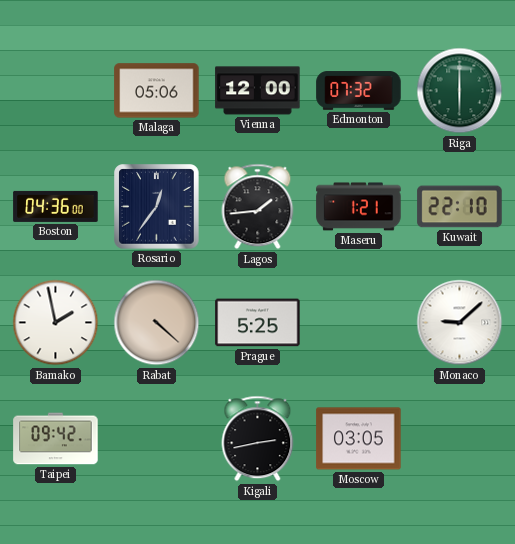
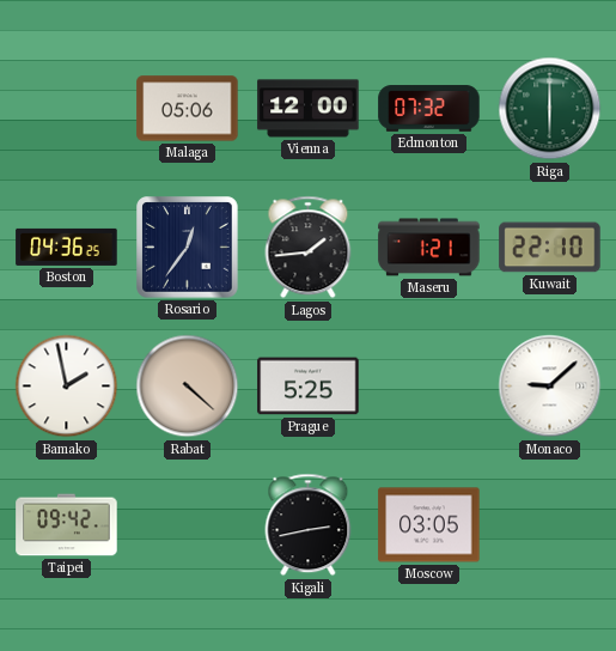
Boston: 04:36:00 -> 04:36:25
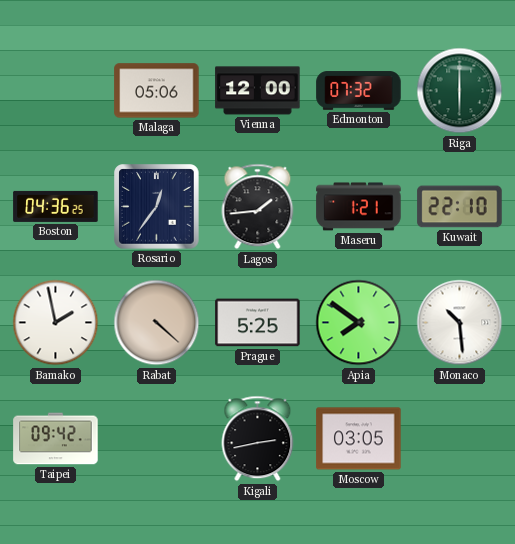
Apia: none -> 7:51
Monaco: 9:08 -> 10:29
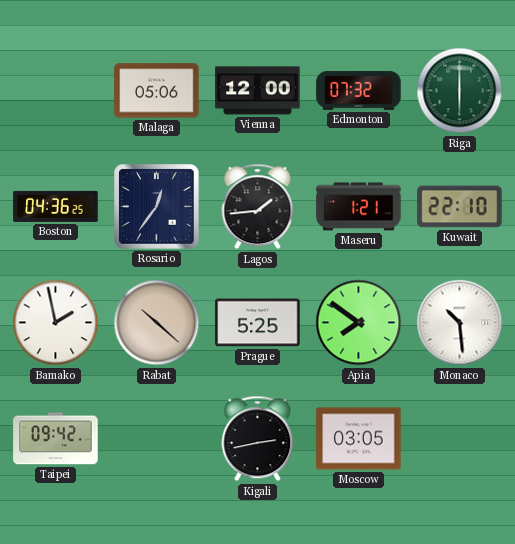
Rabat: 4:22 -> 10:22
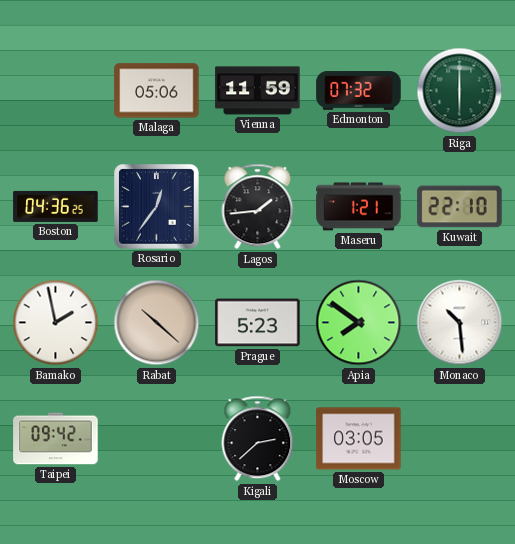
Vienna: 12:00 -> 11:59
Prague: 5:25 -> 5:23
Kigali: 2:43 -> 2:38
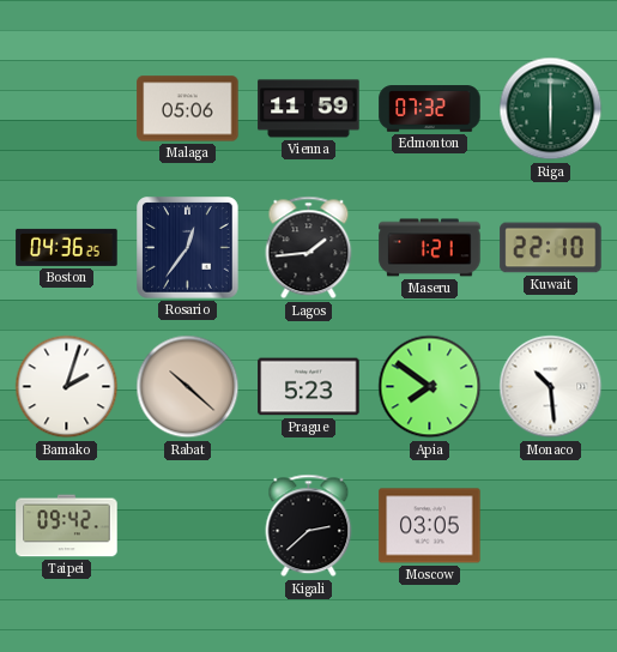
Bamako: 1:58 -> 2:03
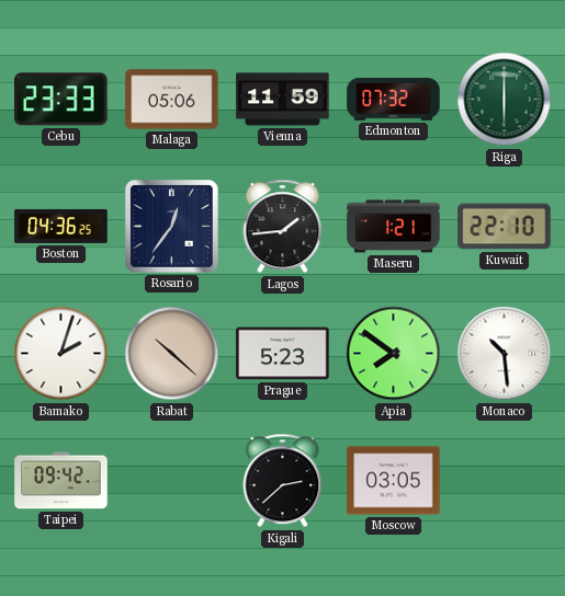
Cebu: none -> 23:33
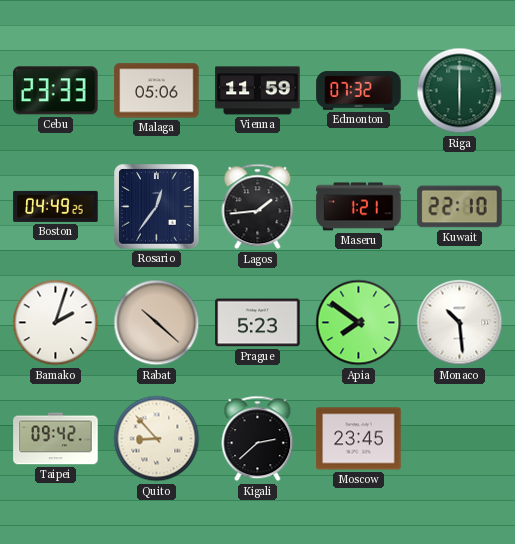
Boston: 04:36 -> 04:49
Quito: none -> 8:53
Moscow: 03:05 -> 23:45
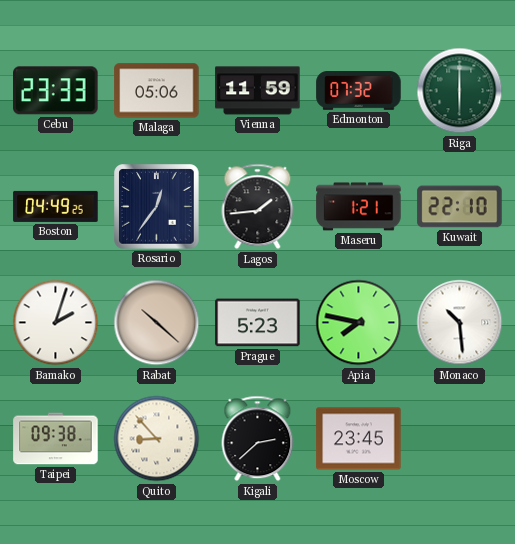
Apia: 7:51 -> 7:47
Taipei: 09:42 -> 09:38
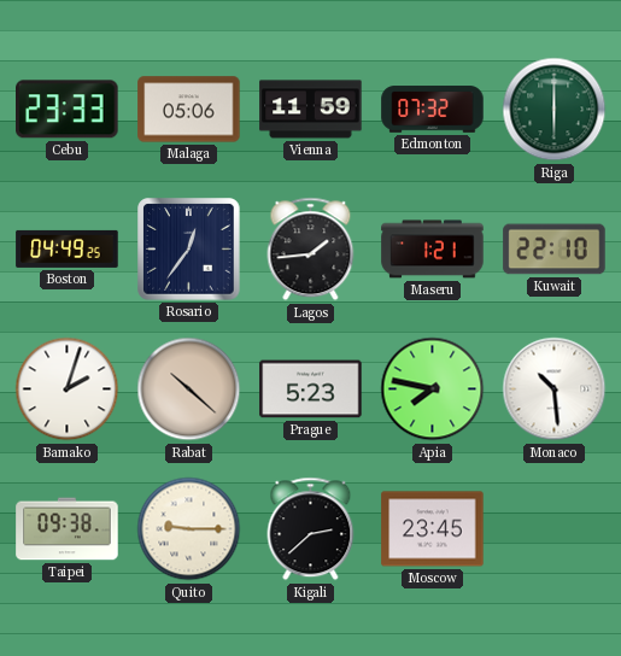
Quito: 8:53 -> 9:15
